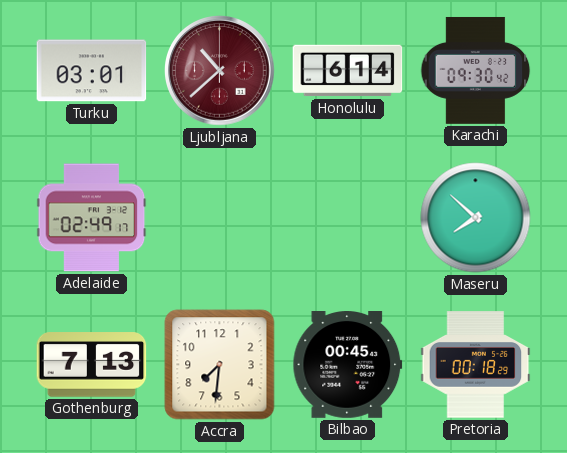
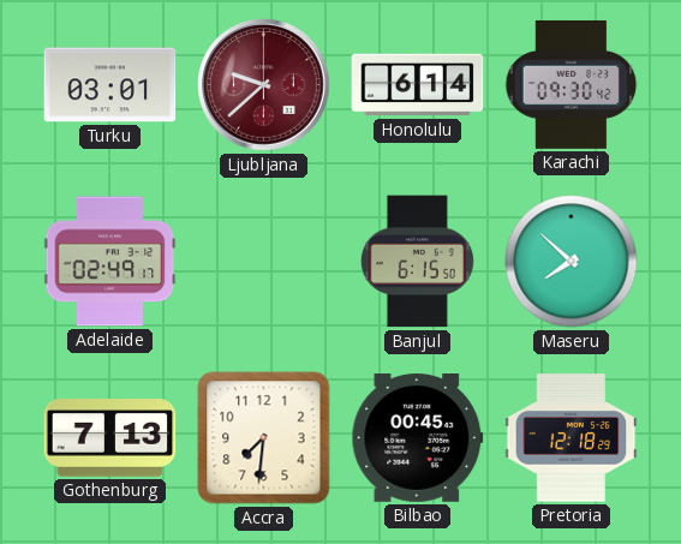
Ljubljana: 10:38 -> 9:38
Banjul: none -> 6:15
Pretoria: 00:18 -> 12:18
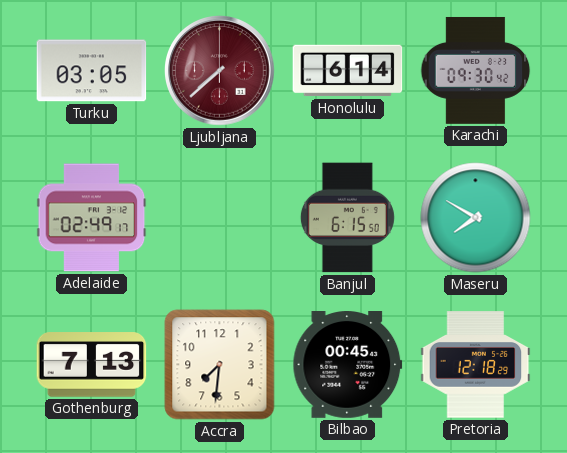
Turku: 03:01 -> 03:05
Ljubljana: 9:38 -> 7:38
Maseru: 7:52 -> 7:50
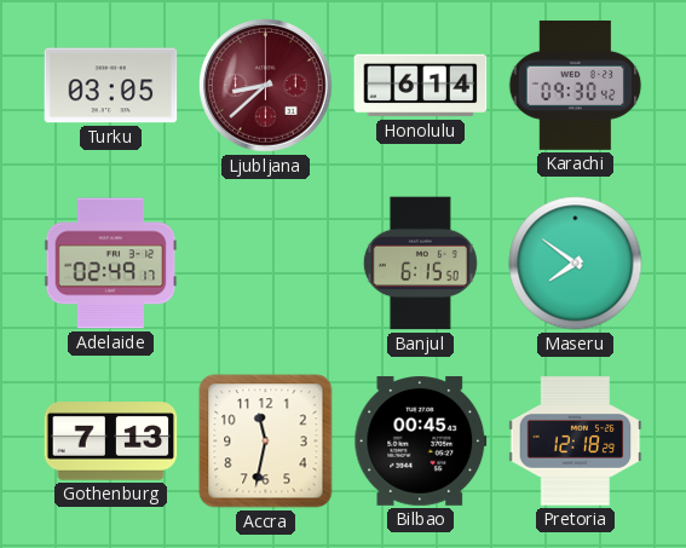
Ljubljana: 7:38 -> 8:38
Maseru: 7:50 -> 7:51
Accra: 7:31 -> 11:32
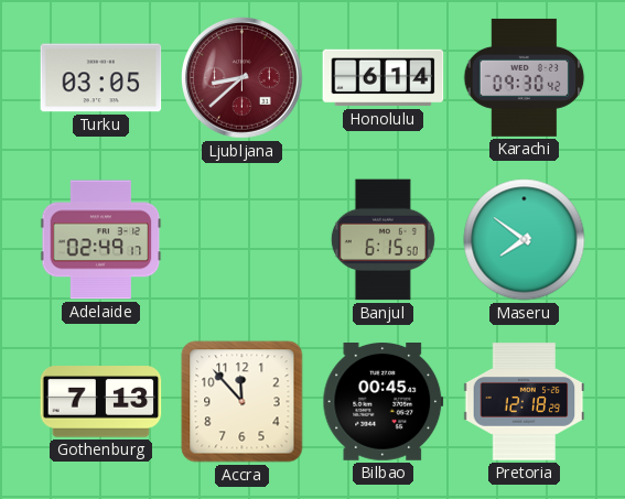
Accra: 11:32 -> 11:53
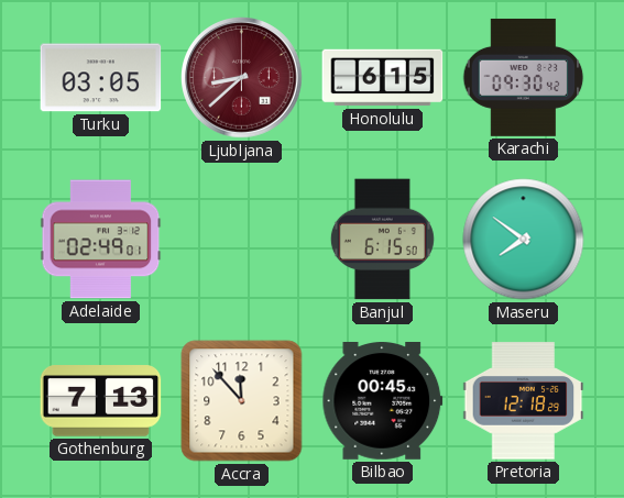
Honolulu: 6:14 -> 6:15
Adelaide: 02:49:17 -> 02:49:01
